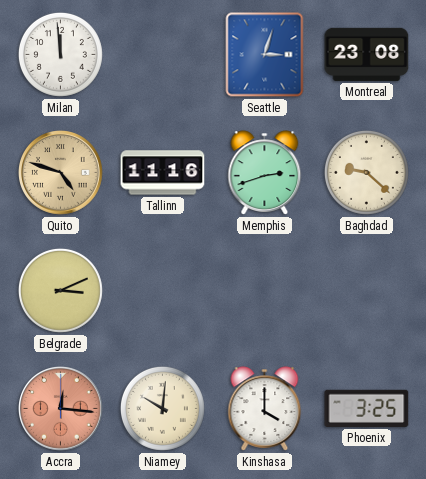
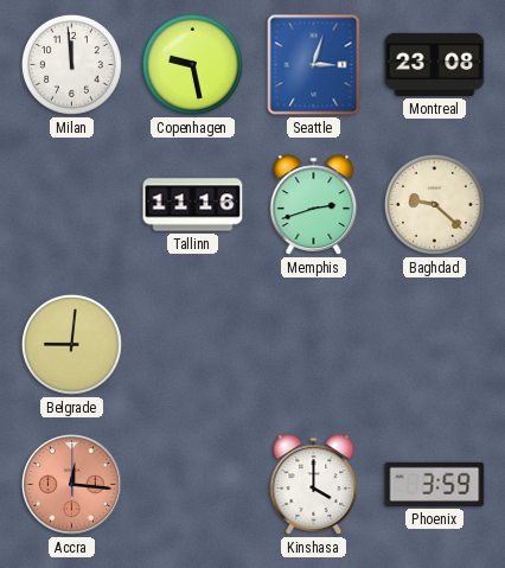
Copenhagen: none -> 9:28
Quito: 4:48 -> none
Belgrade: 3:11 -> 9:01
Niamey: 10:01 -> none
Phoenix: 3:25 -> 3:59
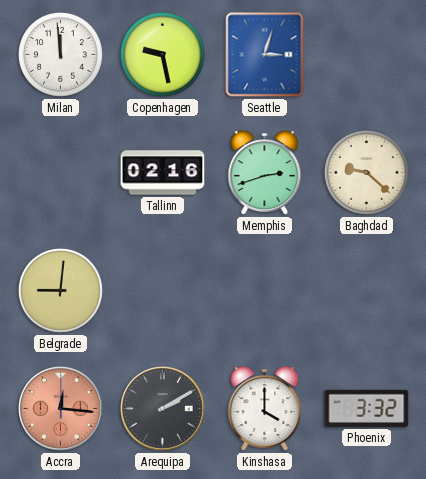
Montreal: 23:08 -> none
Tallinn: 11:16 -> 02:16
Arequipa: none -> 2:10
Phoenix: 3:59 -> 3:32
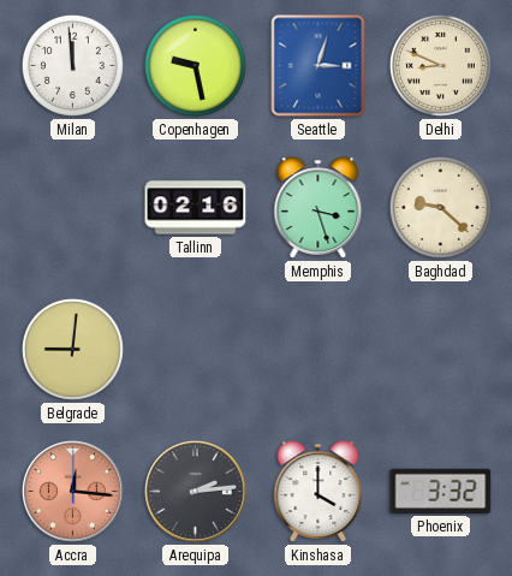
Delhi: none -> 8:49
Memphis: 2:42 -> 3:27
Arequipa: 2:10 -> 2:14
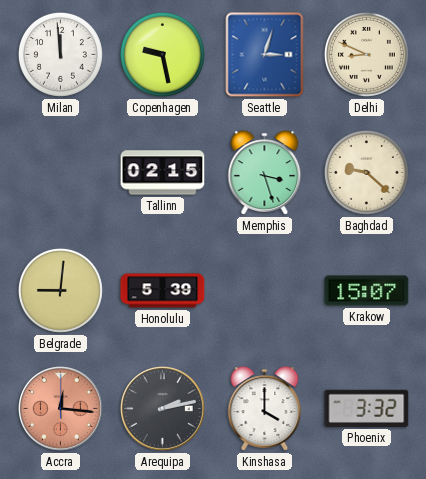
Tallinn: 02:16 -> 02:15
Honolulu: none -> 5:39
Krakow: none -> 15:07
Arequipa: 2:14 -> 2:13
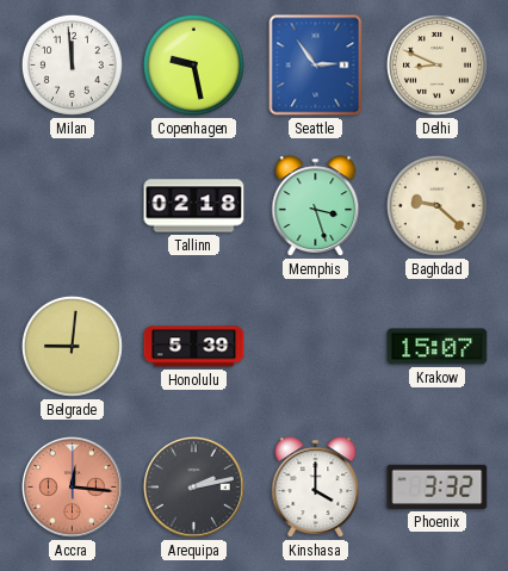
Seattle: 3:03 -> 2:54
Tallinn: 02:15 -> 02:18
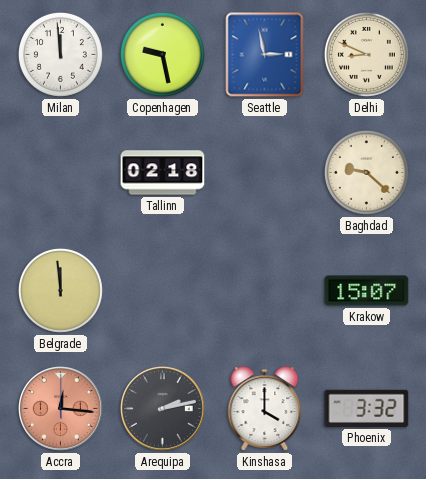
Seattle: 2:54 -> 2:58
Memphis: 3:27 -> none
Belgrade: 9:01 -> 11:59
Honolulu: 5:39 -> none
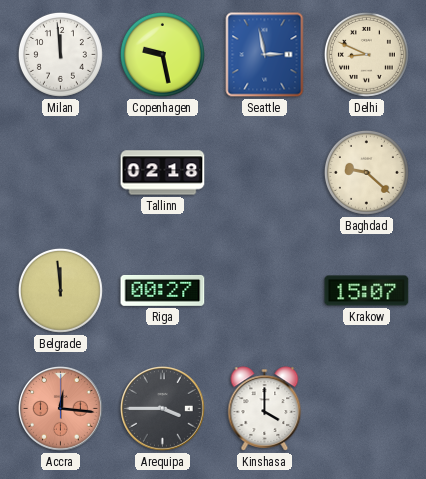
Riga: none -> 00:27
Arequipa: 2:13 -> 3:45
Phoenix: 3:32 -> none
